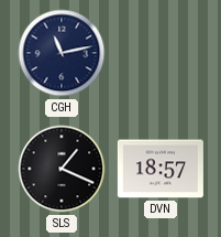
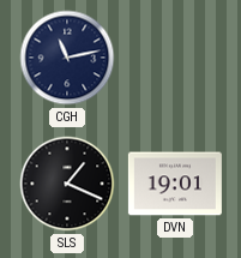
DVN: 18:57 -> 19:01
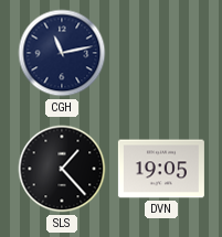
SLS: 1:19 -> 1:23
DVN: 19:01 -> 19:05
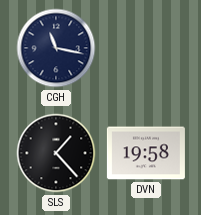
CGH: 11:13 -> 11:17
DVN: 19:05 -> 19:58
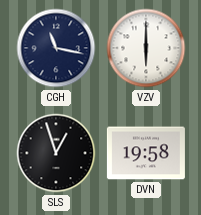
VZV: none -> 6:00
SLS: 1:23 -> 12:57
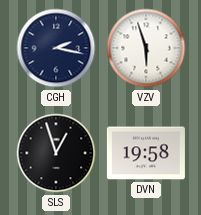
CGH: 11:17 -> 2:17
VZV: 6:00 -> 5:57
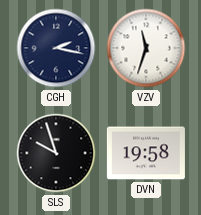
VZV: 5:57 -> 11:33
SLS: 12:57 -> 9:57
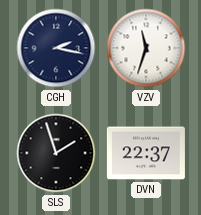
SLS: 9:57 -> 1:57
DVN: 19:58 -> 22:37
